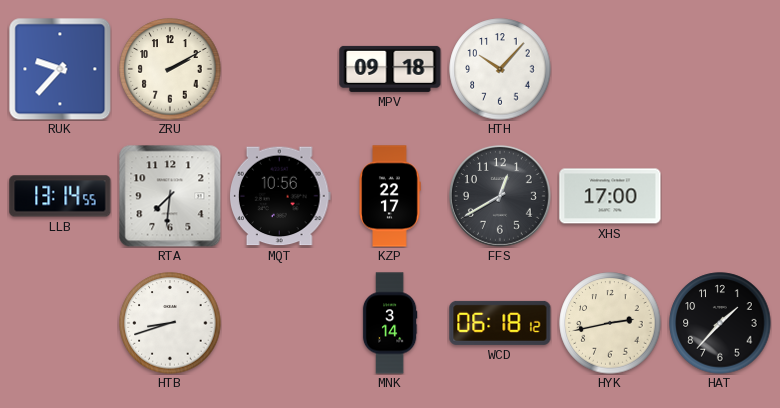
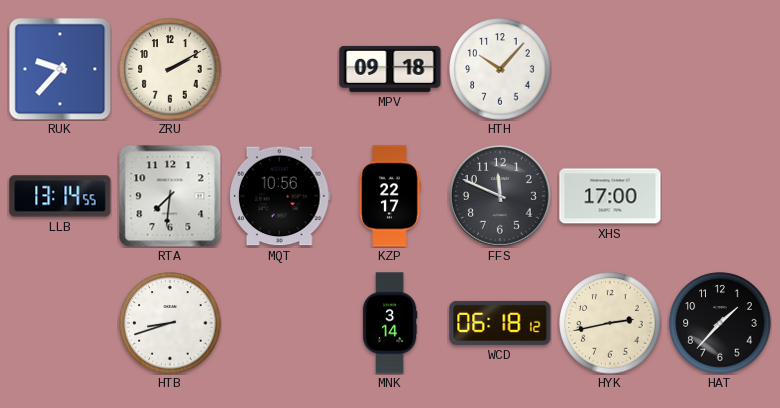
FFS: 12:40 -> 11:49
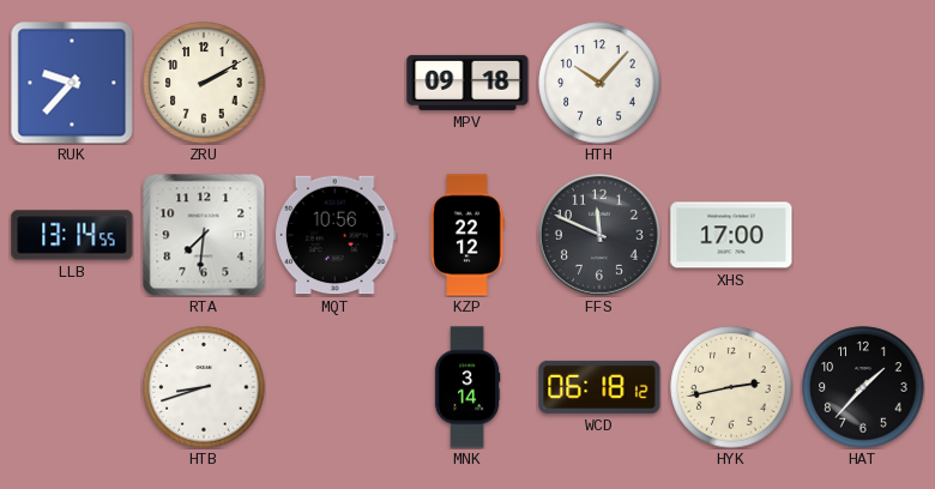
KZP: 22:17 -> 22:12
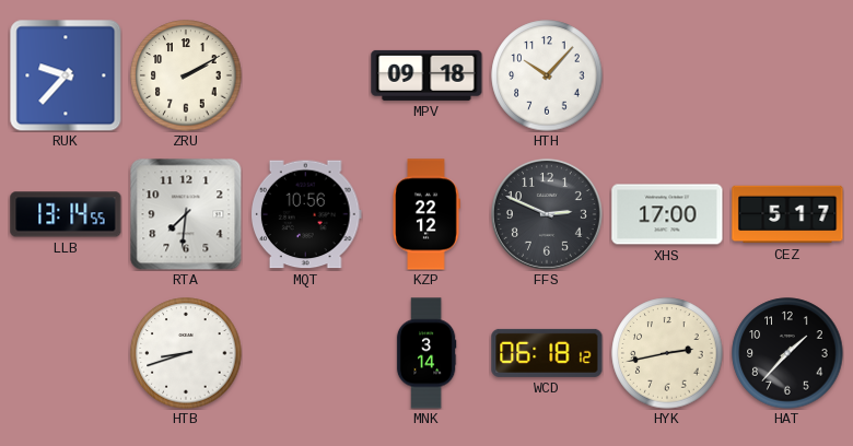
FFS: 11:49 -> 2:49
CEZ: none -> 5:17
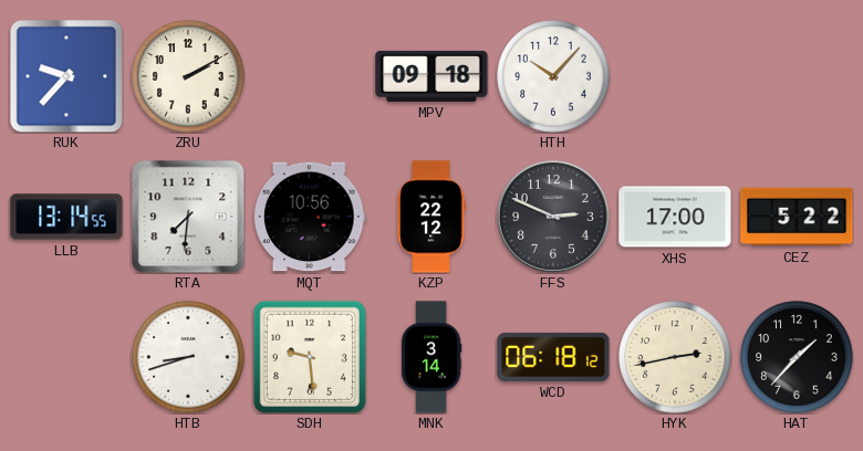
CEZ: 5:17 -> 5:22
SDH: none -> 9:29
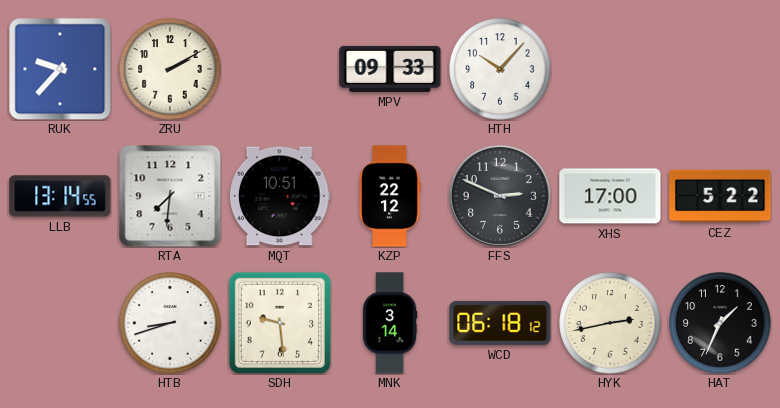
MPV: 09:18 -> 09:33
MQT: 10:56 -> 10:51
HAT: 1:37 -> 1:34
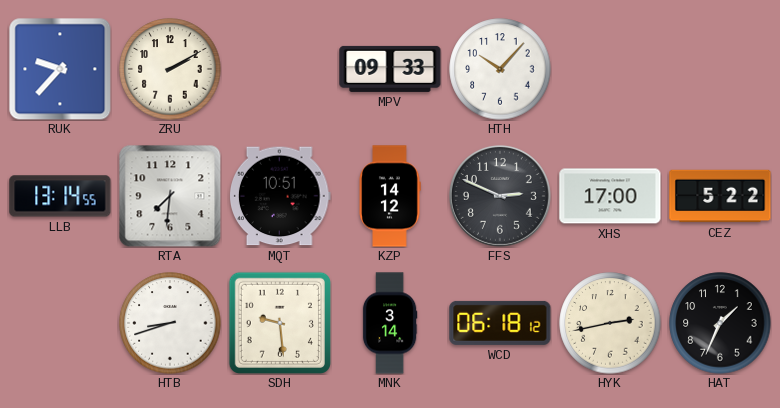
KZP: 22:12 -> 14:12
